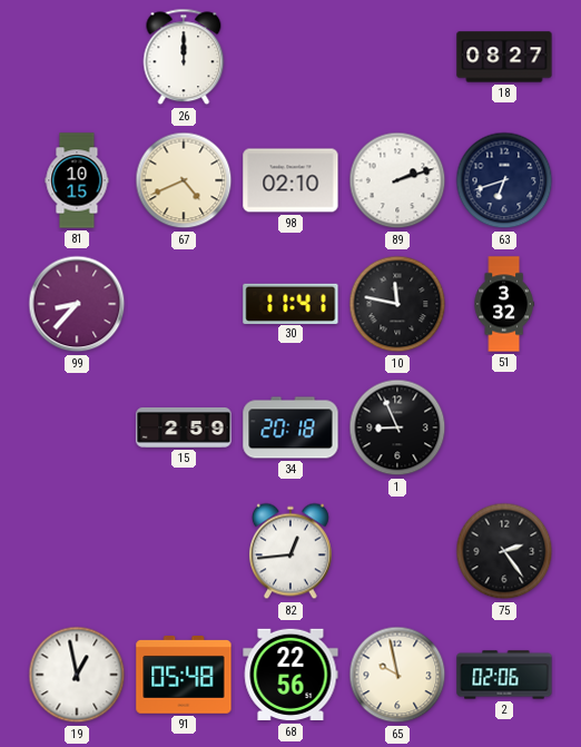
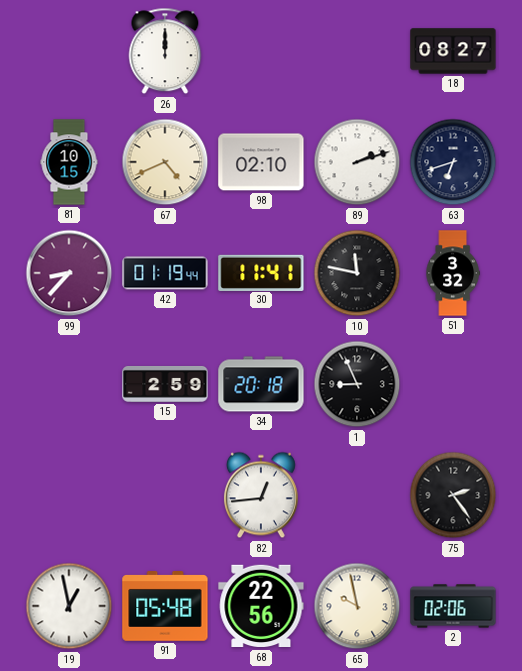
42: none -> 01:19
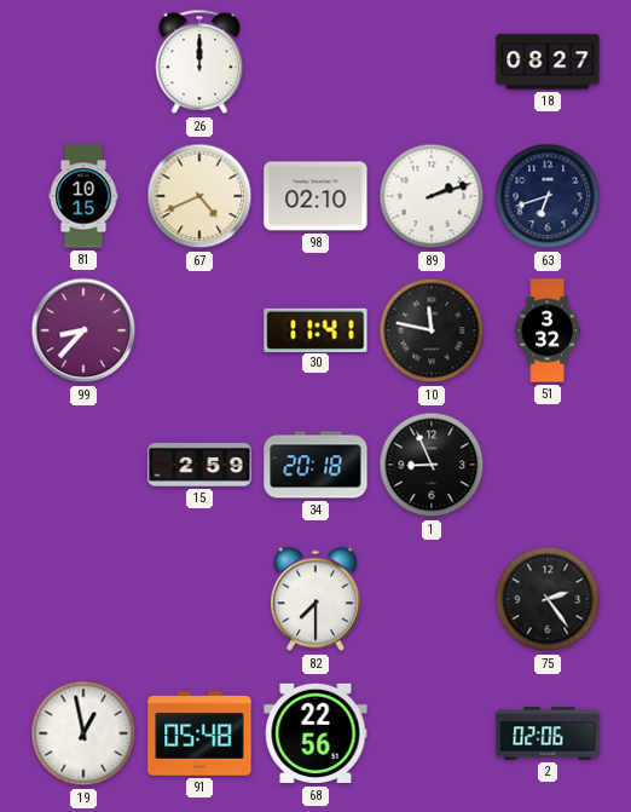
42: 01:19 -> none
82: 12:44 -> 7:30
65: 9:58 -> none
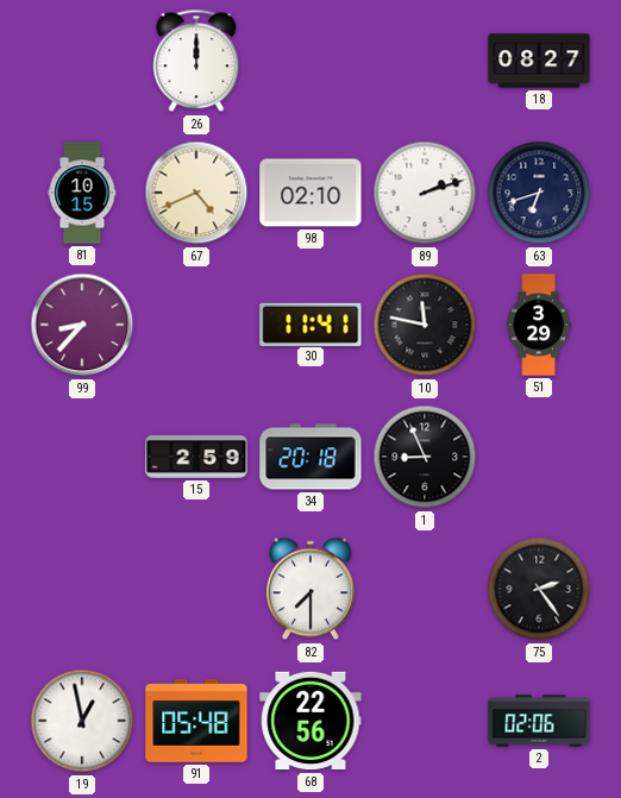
51: 3:32 -> 3:29
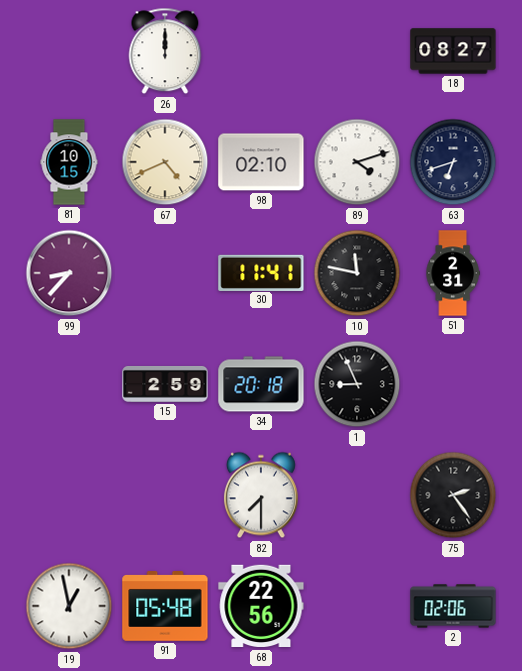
89: 2:12 -> 4:12
51: 3:29 -> 2:31
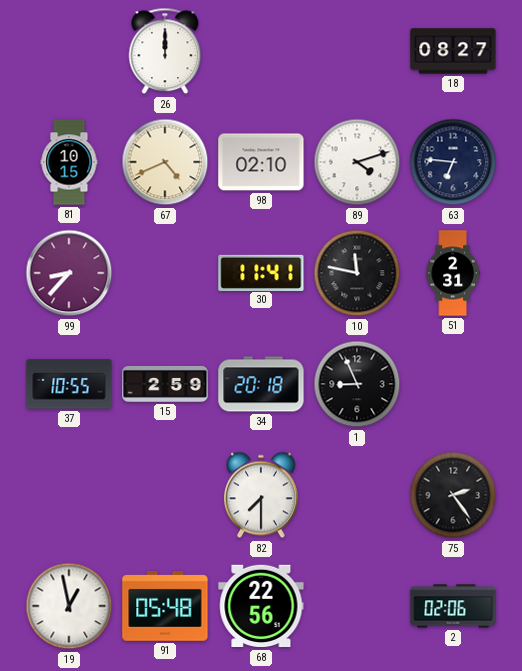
63: 6:42 -> 6:46
37: none -> 10:55
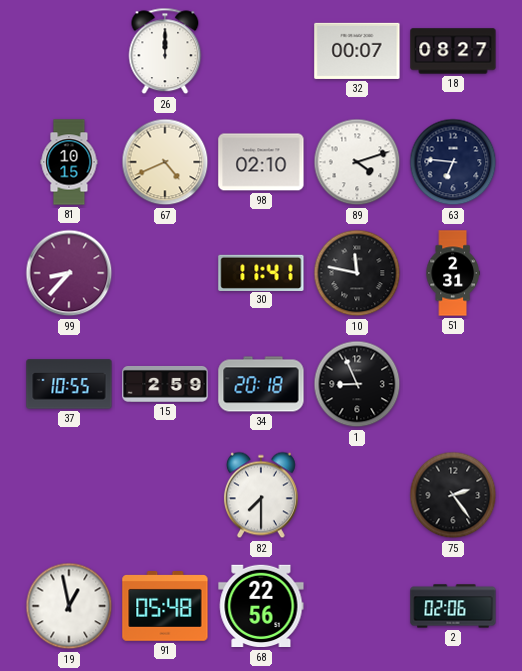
32: none -> 00:07
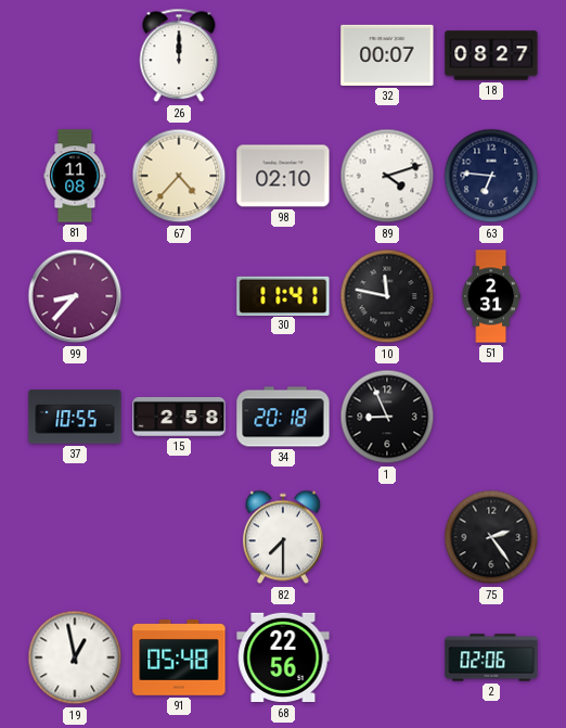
81: 10:15 -> 11:08
67: 4:41 -> 4:37
15: 2:59 -> 2:58
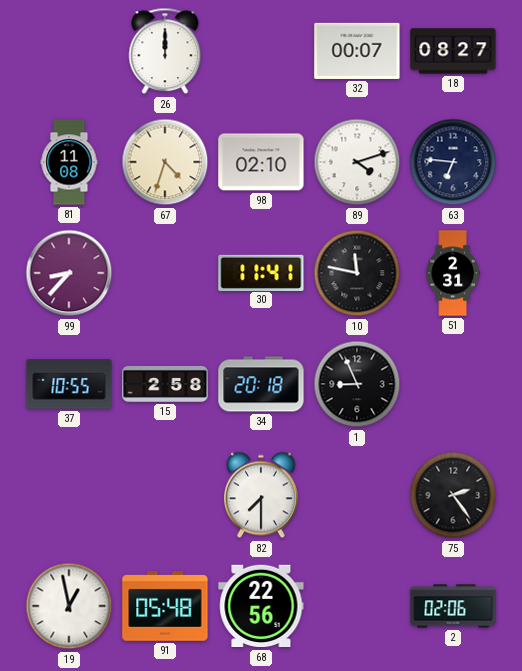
67: 4:37 -> 4:33
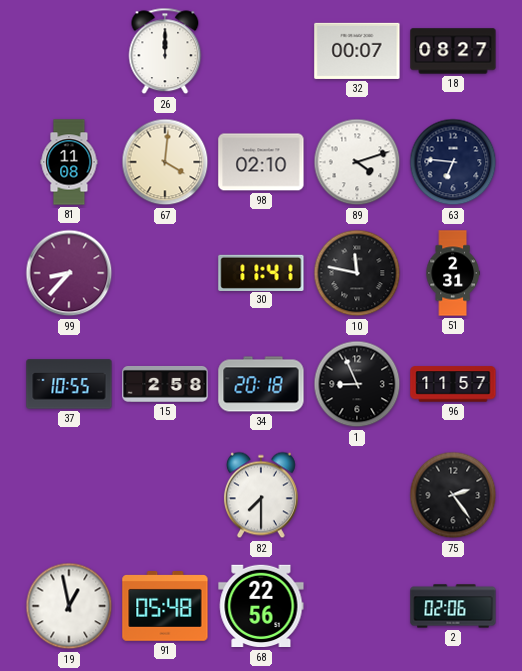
67: 4:33 -> 4:01
96: none -> 11:57
